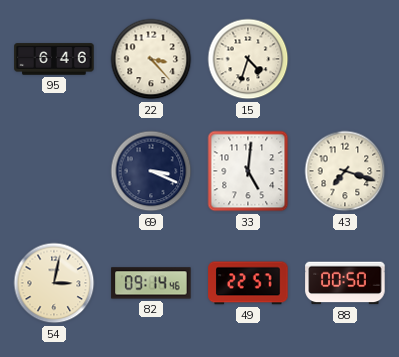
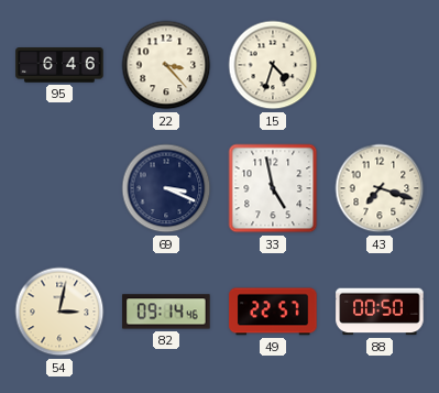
33: 5:01 -> 4:58
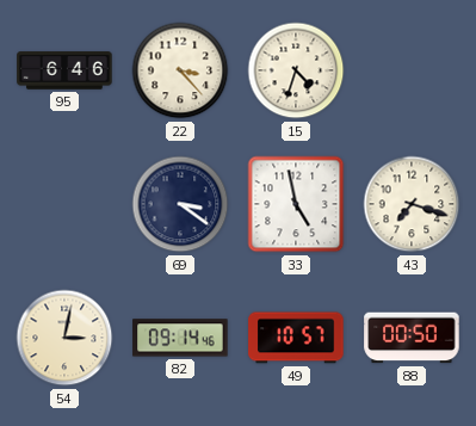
69: 3:19 -> 3:21
49: 22:57 -> 10:57
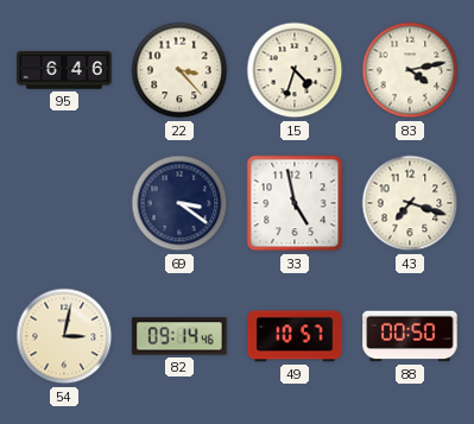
83: none -> 4:13
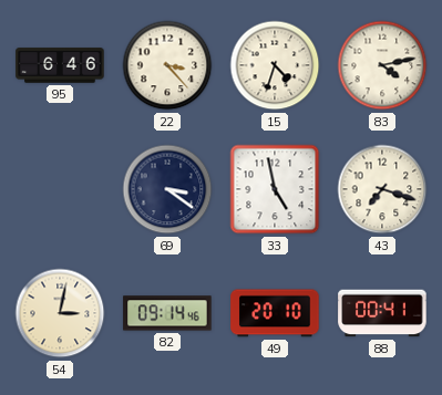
49: 10:57 -> 20:10
88: 00:50 -> 00:41
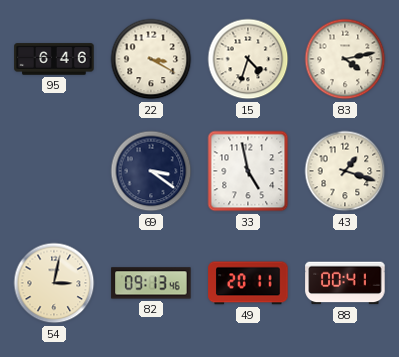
22: 3:23 -> 3:20
43: 7:18 -> 1:18
82: 09:14 -> 09:13
49: 20:10 -> 20:11
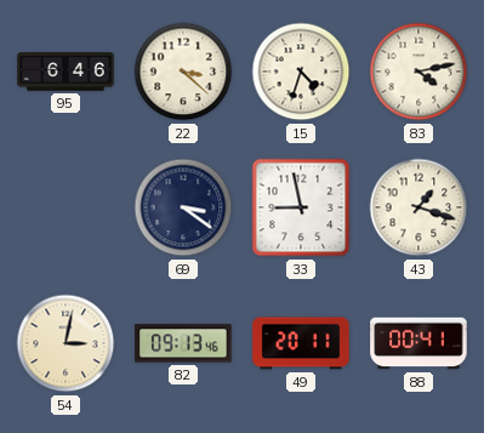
22: 3:20 -> 3:22
33: 4:58 -> 8:58
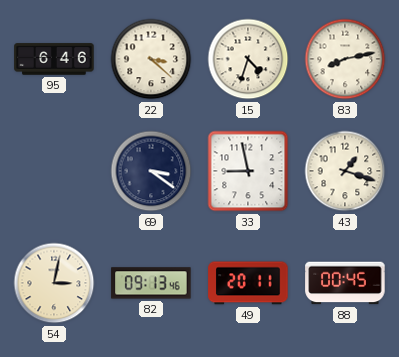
83: 4:13 -> 8:13
88: 00:41 -> 00:45
